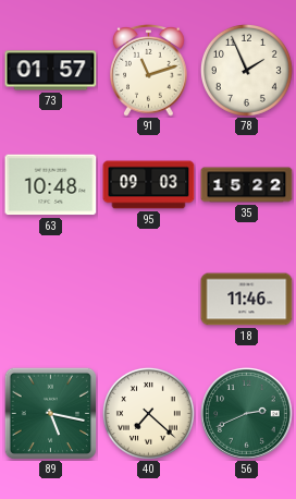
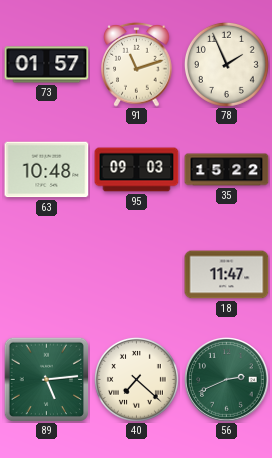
18: 11:46 -> 11:47
89: 5:17 -> 5:14
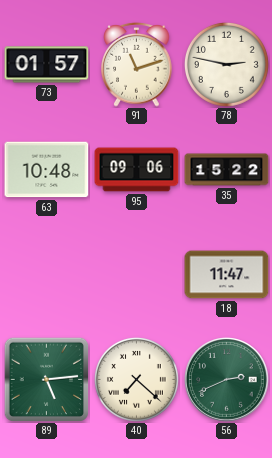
78: 1:56 -> 2:47
95: 09:03 -> 09:06
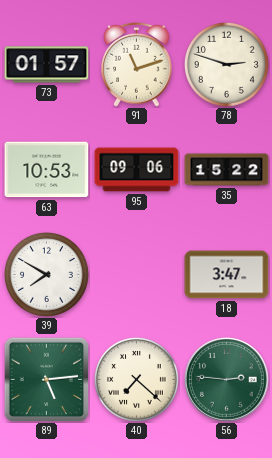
78: 2:47 -> 2:48
63: 10:48 -> 10:53
39: none -> 7:50
18: 11:47 -> 3:47
56: 2:41 -> 2:46
